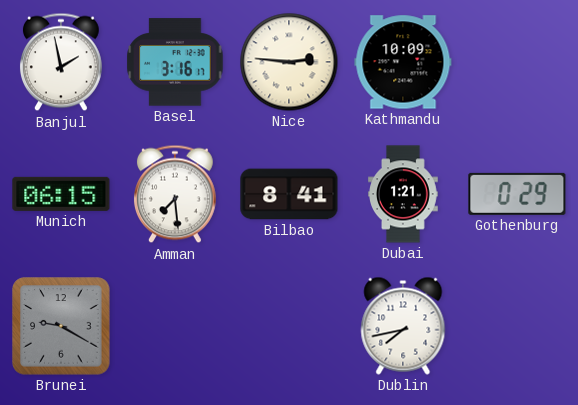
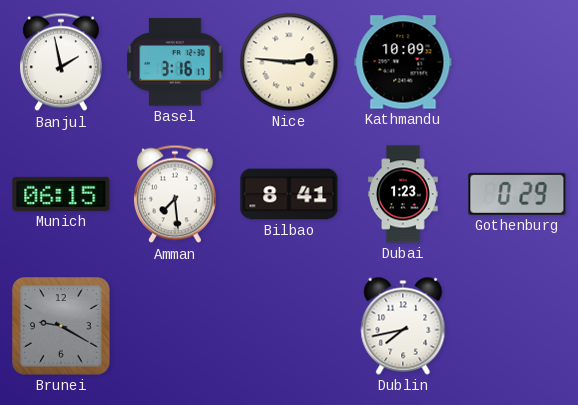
Dubai: 1:21 -> 1:23
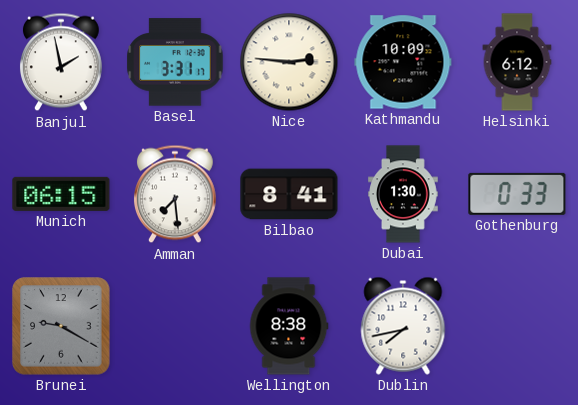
Basel: 3:16 -> 3:31
Helsinki: none -> 6:12
Dubai: 1:23 -> 1:30
Gothenburg: 0:29 -> 0:33
Wellington: none -> 8:38
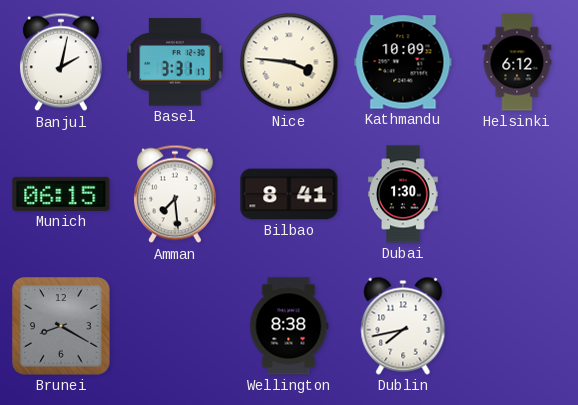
Banjul: 1:58 -> 2:02
Nice: 2:46 -> 3:46
Gothenburg: 0:33 -> none
Brunei: 9:20 -> 8:20
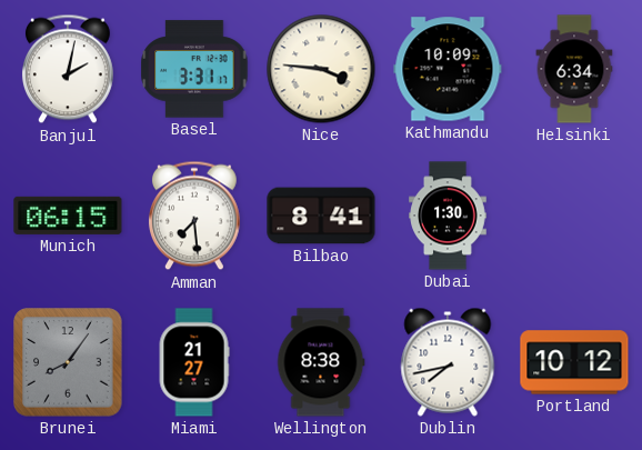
Helsinki: 6:12 -> 6:34
Brunei: 8:20 -> 8:06
Miami: none -> 21:27
Portland: none -> 10:12
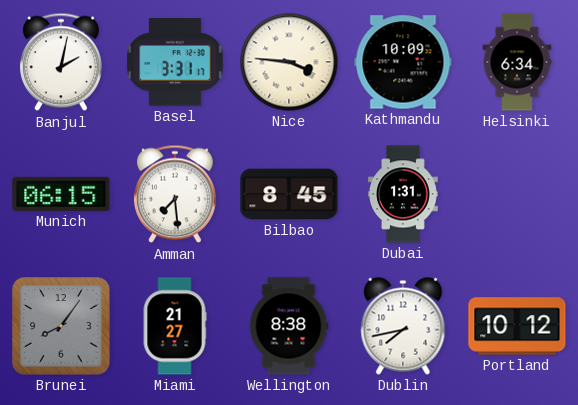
Bilbao: 8:41 -> 8:45
Dubai: 1:30 -> 1:31
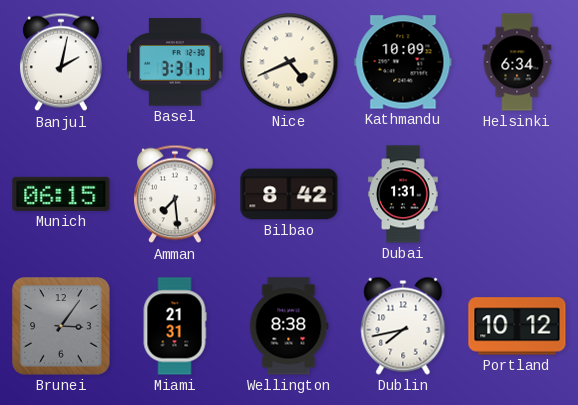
Nice: 3:46 -> 4:41
Bilbao: 8:45 -> 8:42
Brunei: 8:06 -> 3:06
Miami: 21:27 -> 21:31
